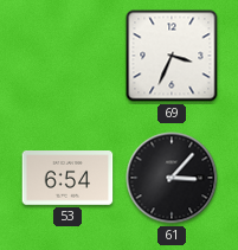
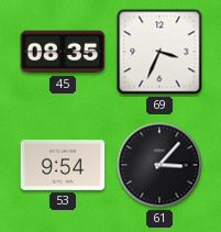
45: none -> 08:35
53: 6:54 -> 9:54
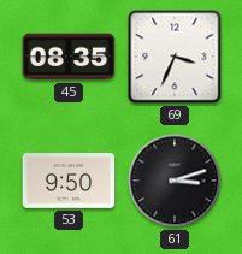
53: 9:54 -> 9:50
61: 3:07 -> 3:12
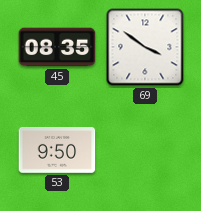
69: 3:34 -> 3:51
61: 3:12 -> none
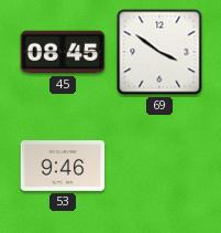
45: 08:35 -> 08:45
53: 9:50 -> 9:46
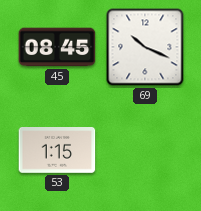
69: 3:51 -> 10:19
53: 9:46 -> 1:15
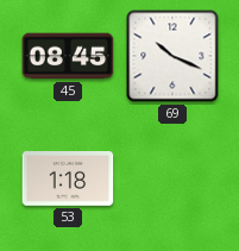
53: 1:15 -> 1:18
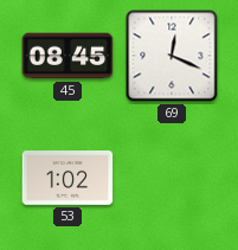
69: 10:19 -> 12:19
53: 1:18 -> 1:02
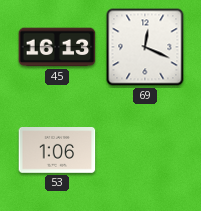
45: 08:45 -> 16:13
53: 1:02 -> 1:06
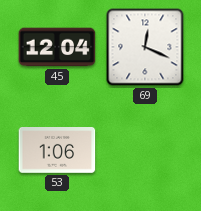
45: 16:13 -> 12:04
